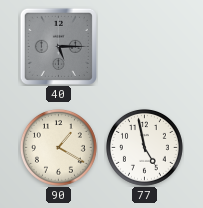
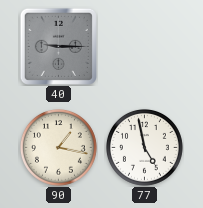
40: 5:15 -> 9:15
90: 1:20 -> 1:17
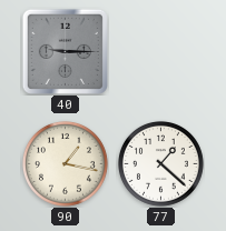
77: 4:58 -> 1:22
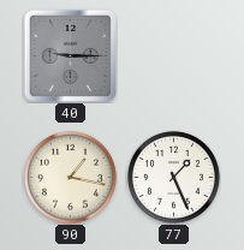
77: 1:22 -> 1:26
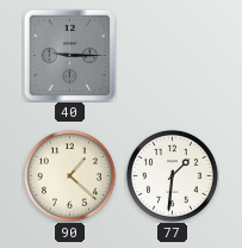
90: 1:17 -> 1:22
77: 1:26 -> 1:31
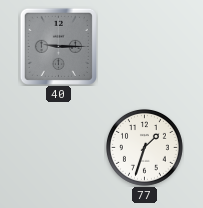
90: 1:22 -> none
77: 1:31 -> 1:33
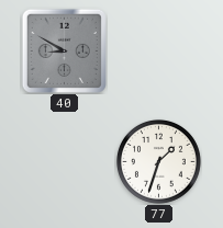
40: 9:15 -> 8:50
